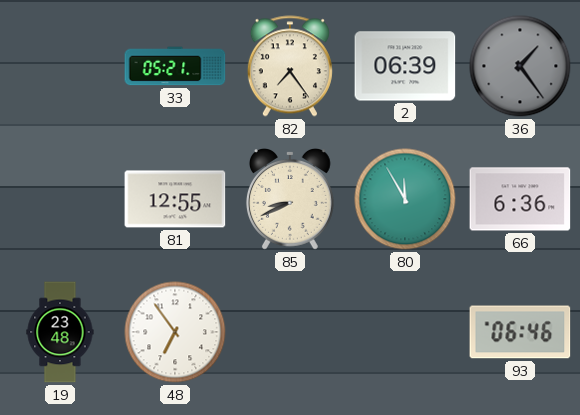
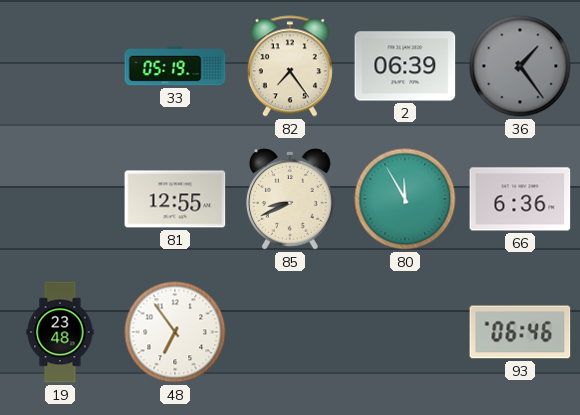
33: 05:21 -> 05:19
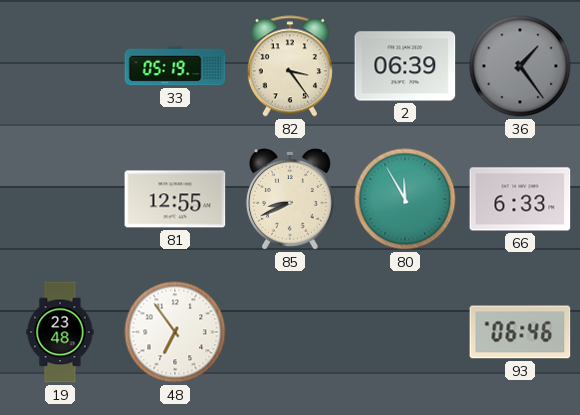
82: 7:24 -> 3:24
66: 6:36 -> 6:33
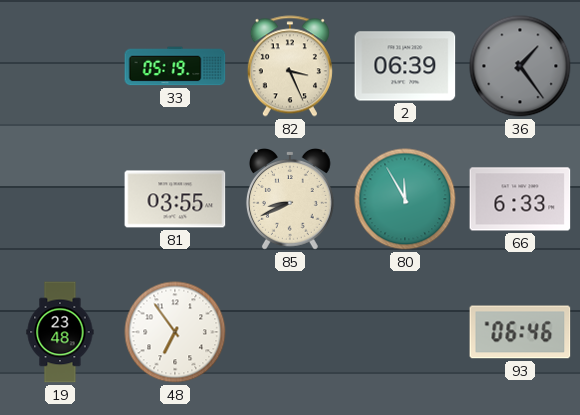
82: 3:24 -> 3:26
81: 12:55 -> 03:55
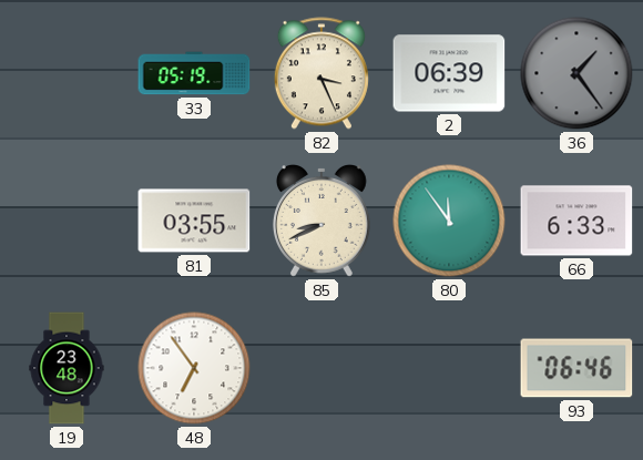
80: 11:55 -> 11:54
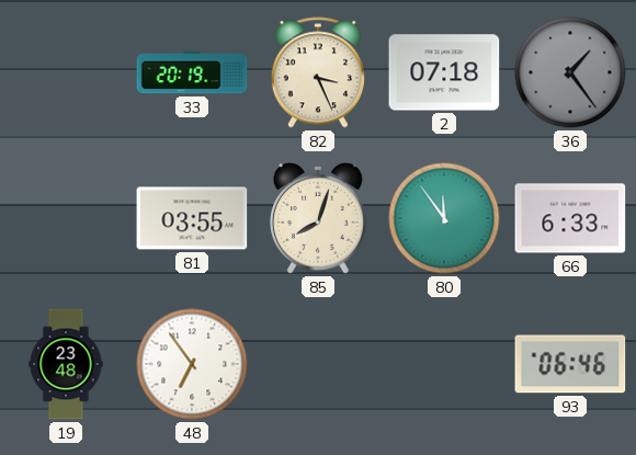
33: 05:19 -> 20:19
2: 06:39 -> 07:18
85: 8:41 -> 8:03
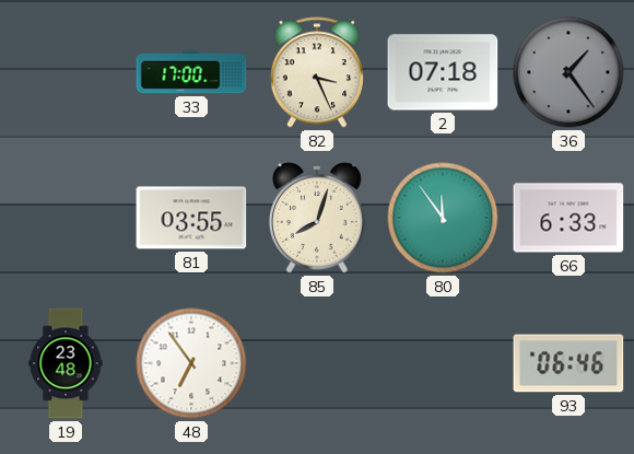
33: 20:19 -> 17:00
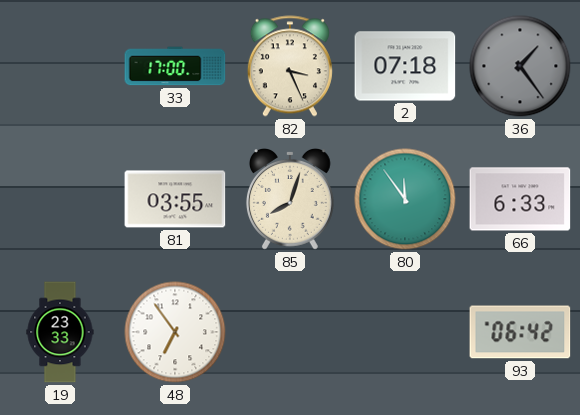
19: 23:48 -> 23:33
93: 06:46 -> 06:42
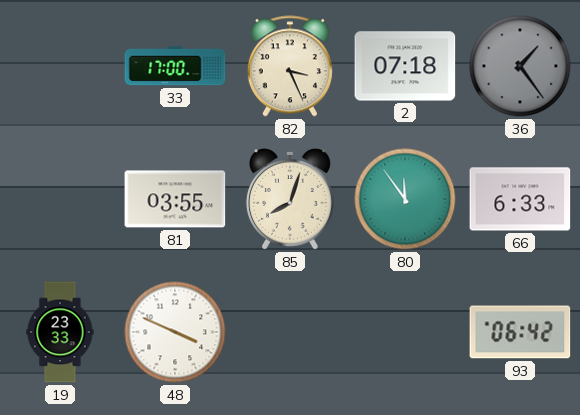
48: 6:54 -> 3:49
